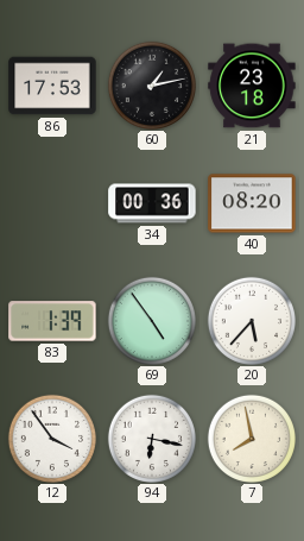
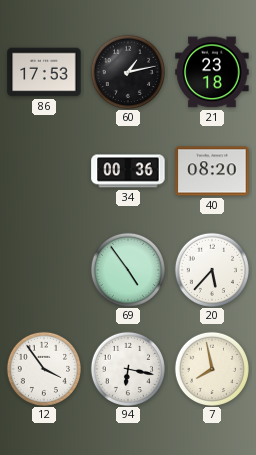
83: 1:39 -> none
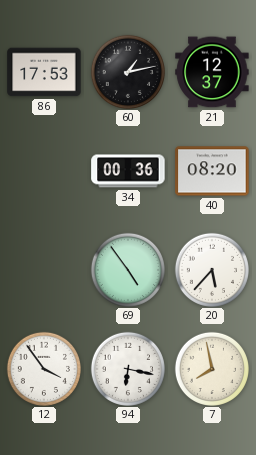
21: 23:18 -> 12:37
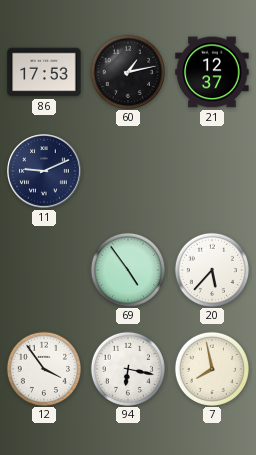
11: none -> 9:11
34: 00:36 -> none
40: 08:20 -> none
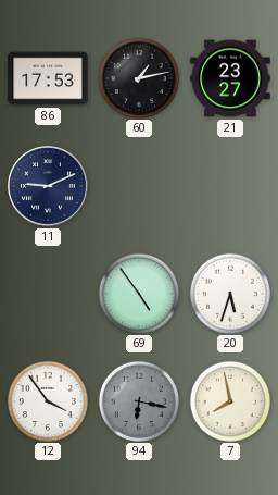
21: 12:37 -> 23:27
20: 5:37 -> 5:33
94 dial: white -> grey
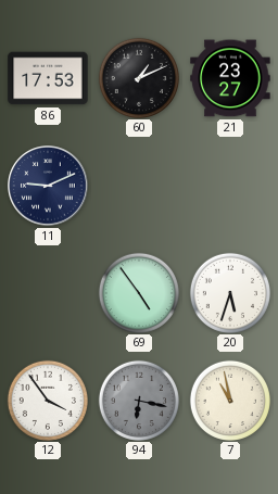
60: 1:13 -> 1:11
7: 7:58 -> 10:58
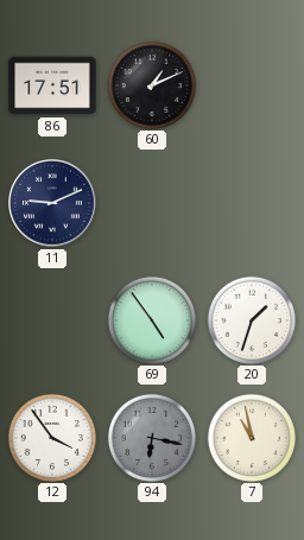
86: 17:53 -> 17:51
21: 23:27 -> none
20: 5:33 -> 1:33
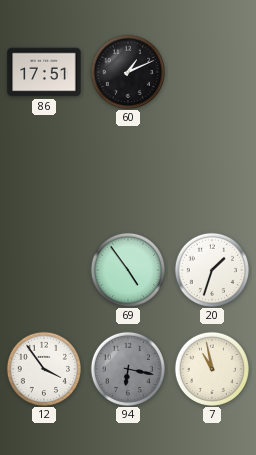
11: 9:11 -> none
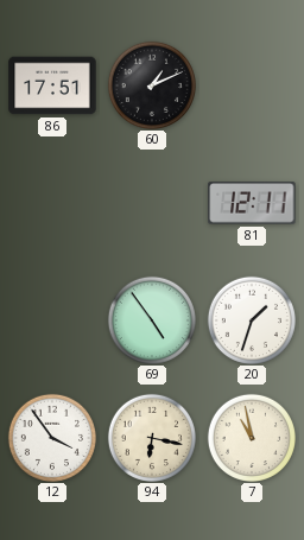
81: none -> 12:11
94 dial: grey -> cream
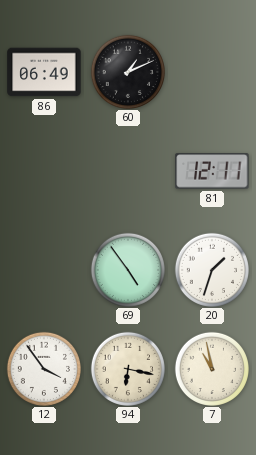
86: 17:51 -> 06:49
